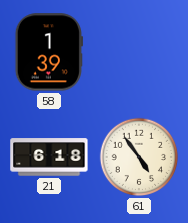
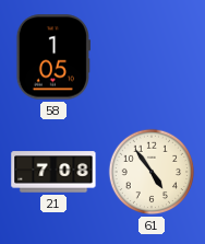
58: 1:39 -> 1:05
21: 6:18 -> 7:08
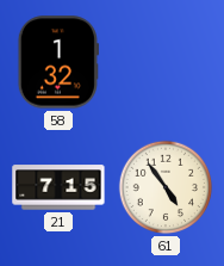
58: 1:05 -> 1:32
21: 7:08 -> 7:15
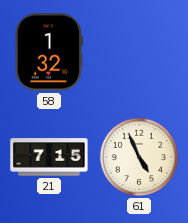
61: 4:54 -> 4:56
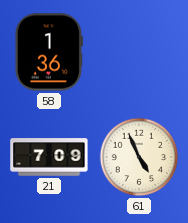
58: 1:32 -> 1:36
21: 7:15 -> 7:09
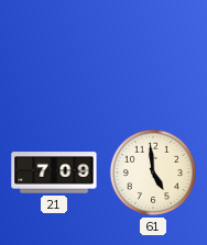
58: 1:36 -> none
61: 4:56 -> 4:59
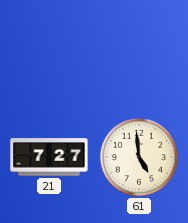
21: 7:09 -> 7:27
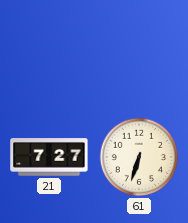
61: 4:59 -> 6:33
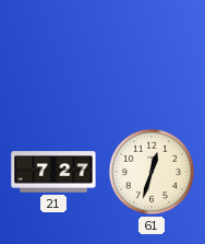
61: 6:33 -> 12:33
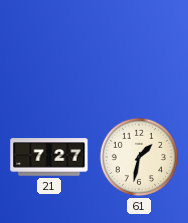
61: 12:33 -> 1:32
